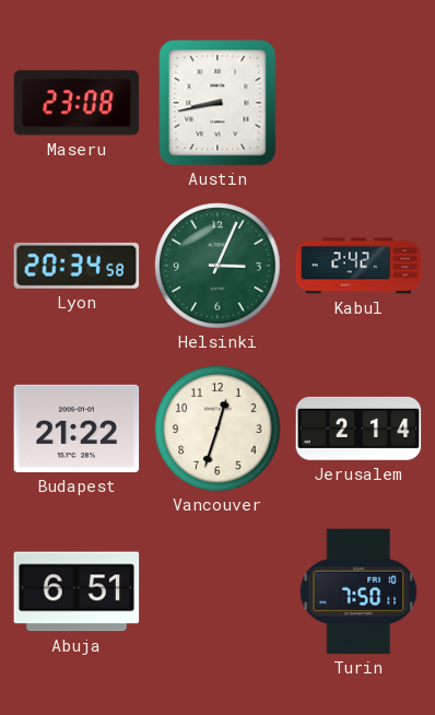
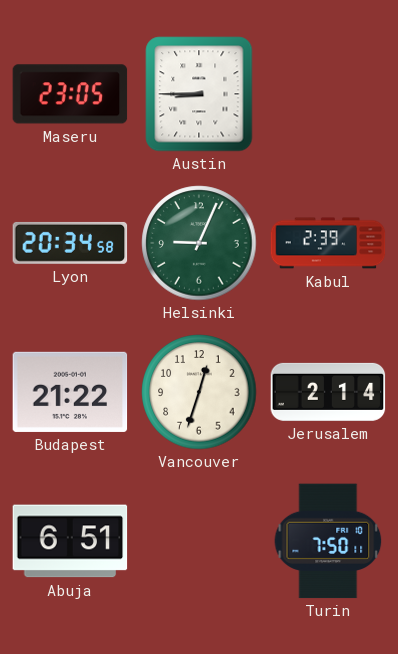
Maseru: 23:08 -> 23:05
Austin: 8:43 -> 8:45
Helsinki: 3:04 -> 9:04
Kabul: 2:42 -> 2:39
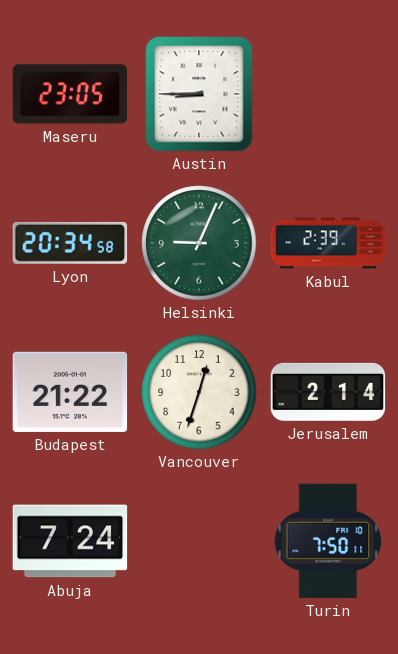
Abuja: 6:51 -> 7:24
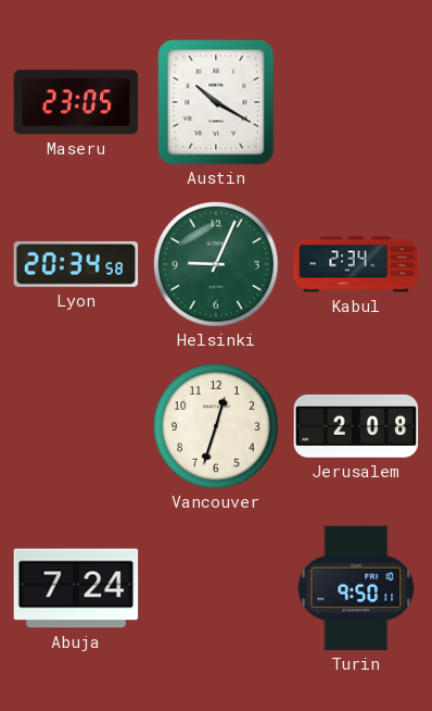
Austin: 8:45 -> 10:20
Kabul: 2:39 -> 2:34
Budapest: 21:22 -> none
Jerusalem: 2:14 -> 2:08
Turin: 7:50 -> 9:50
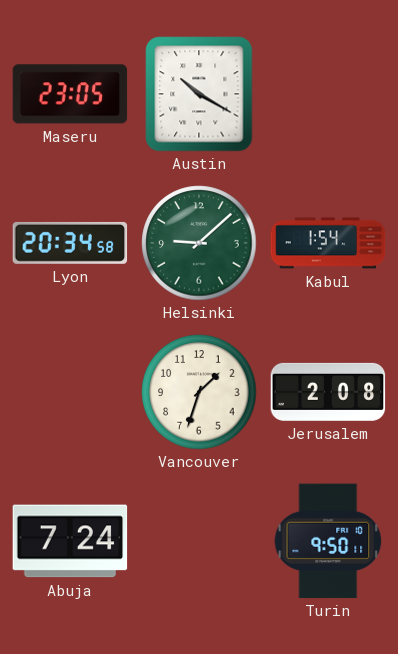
Helsinki: 9:04 -> 9:08
Kabul: 2:34 -> 1:54
Vancouver: 12:33 -> 1:33
